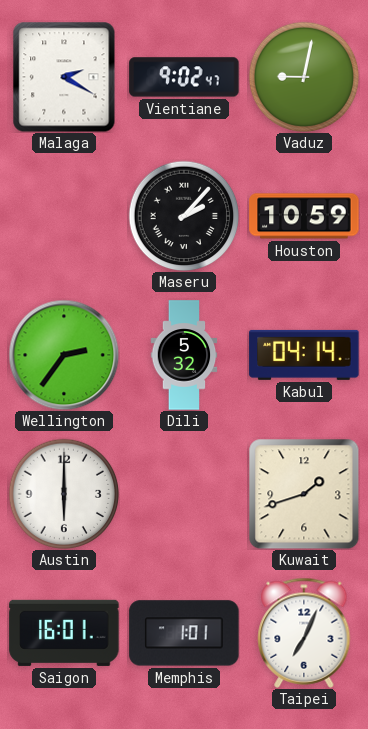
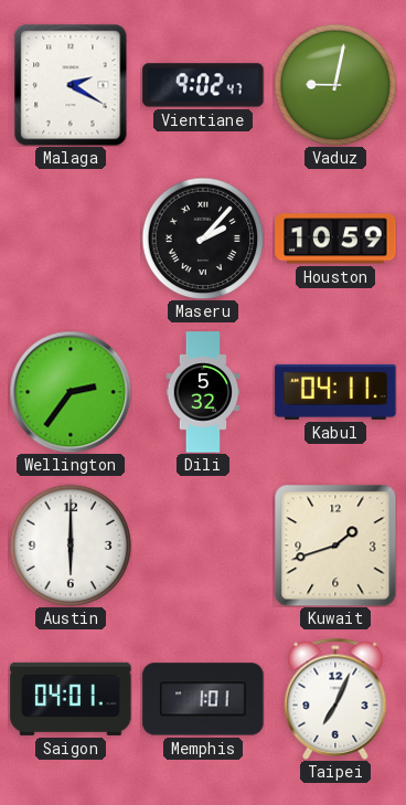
Kabul: 04:14 -> 04:11
Saigon: 16:01 -> 04:01
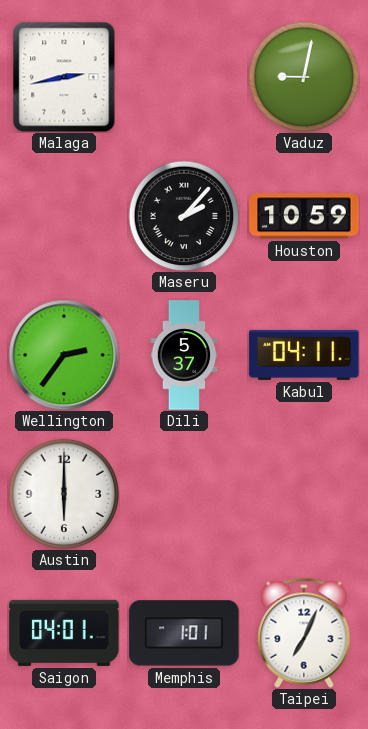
Malaga: 2:20 -> 2:43
Vientiane: 9:02 -> none
Dili: 5:32 -> 5:37
Kuwait: 1:42 -> none
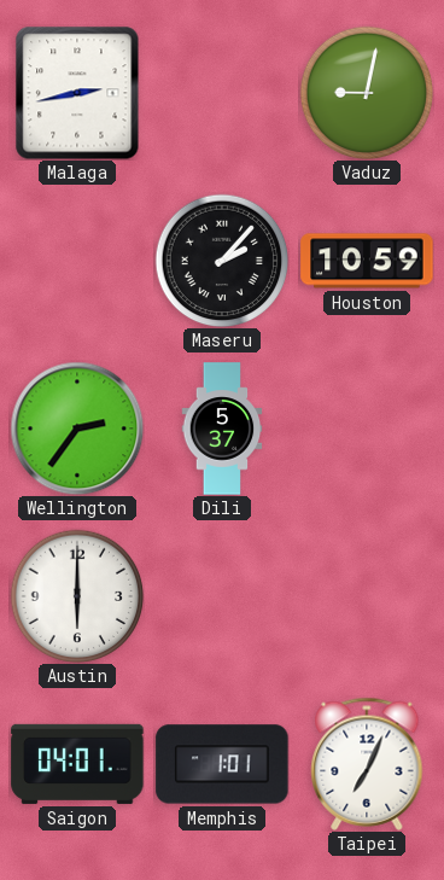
Kabul: 04:11 -> none
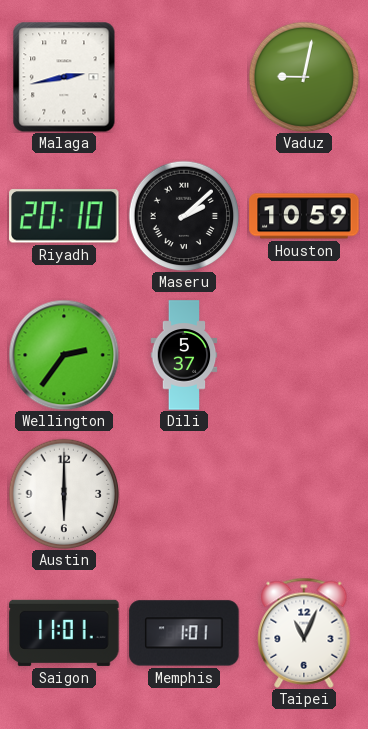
Riyadh: none -> 20:10
Maseru: 2:07 -> 2:08
Saigon: 04:01 -> 11:01
Taipei: 7:04 -> 11:04
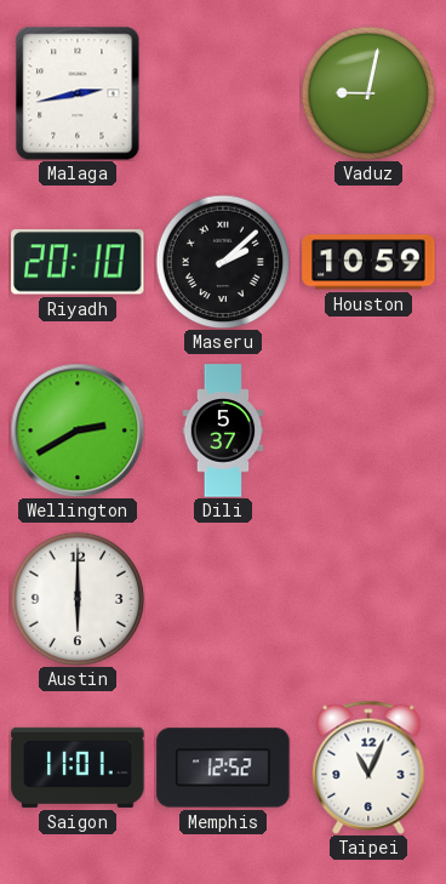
Wellington: 2:36 -> 2:40
Memphis: 1:01 -> 12:52
